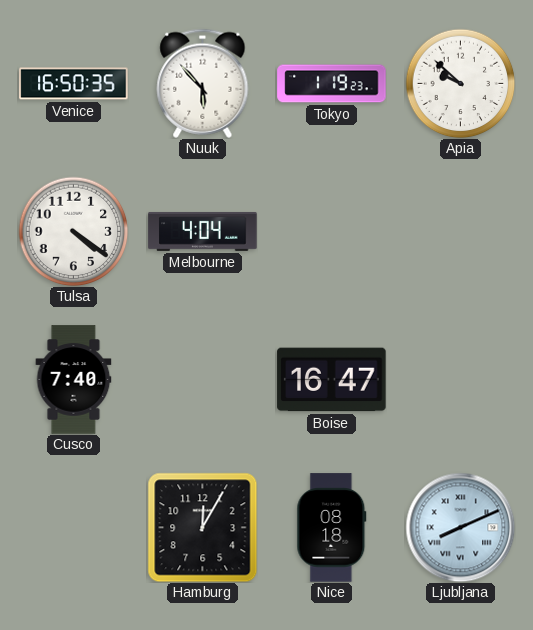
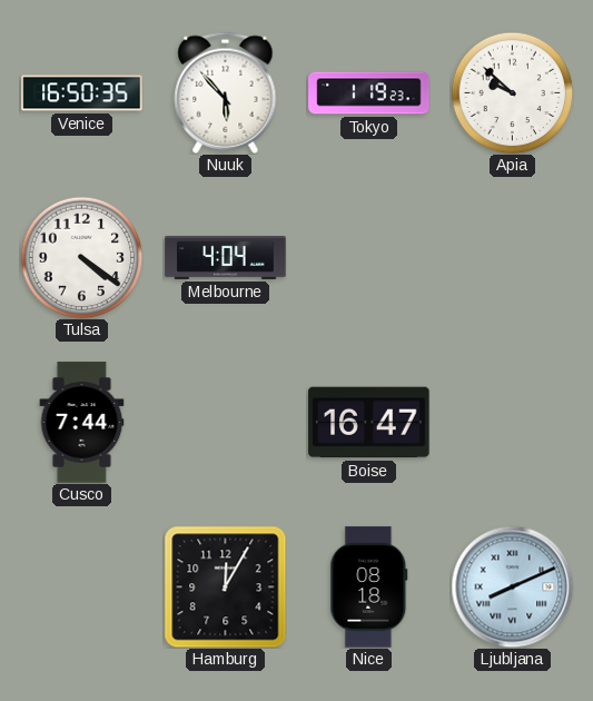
Cusco: 7:40 -> 7:44
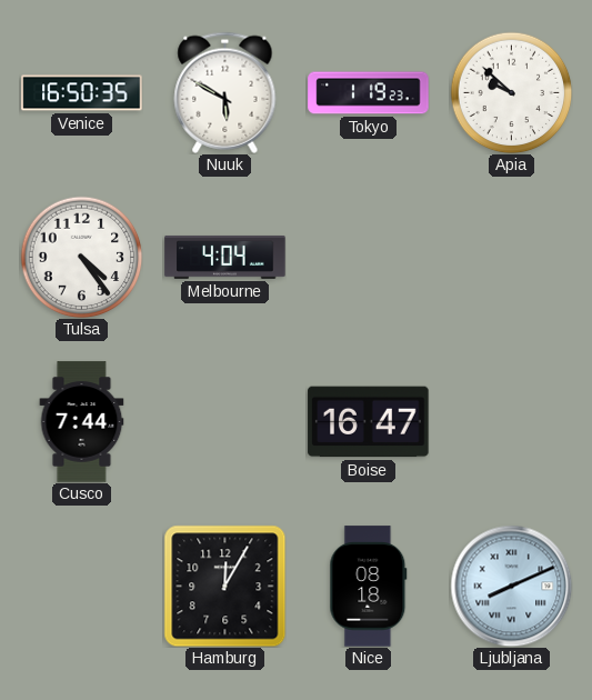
Nuuk: 5:53 -> 5:50
Tulsa: 4:21 -> 4:24
